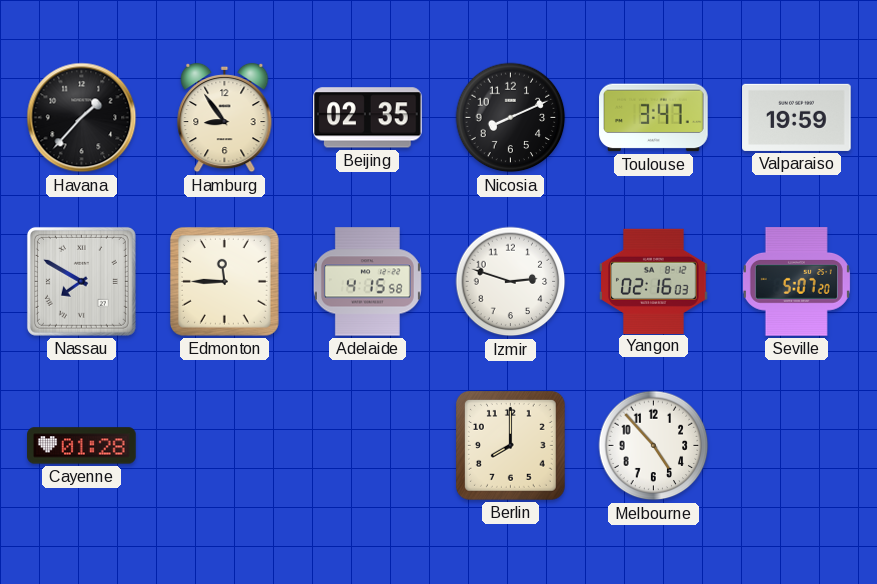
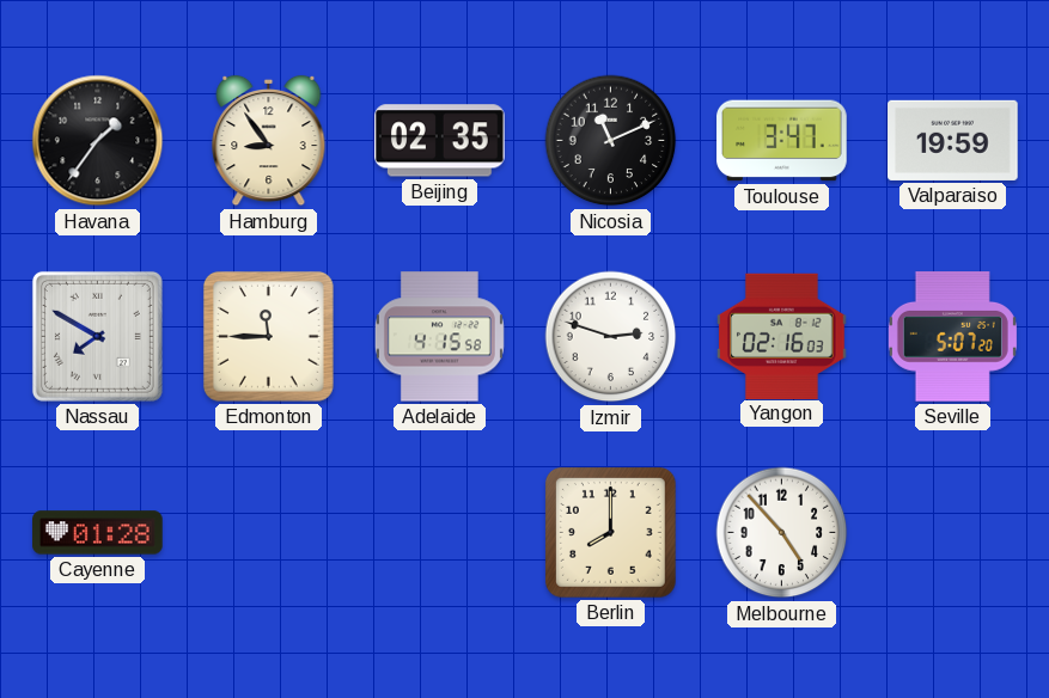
Havana: 1:37 -> 1:36
Nicosia: 8:11 -> 11:11
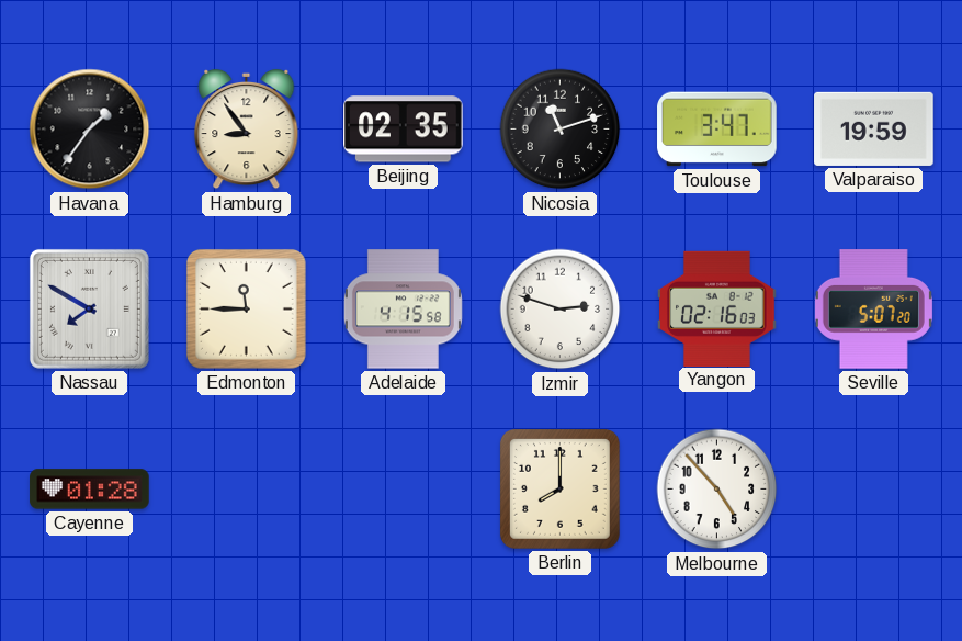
Nicosia: 11:11 -> 11:12
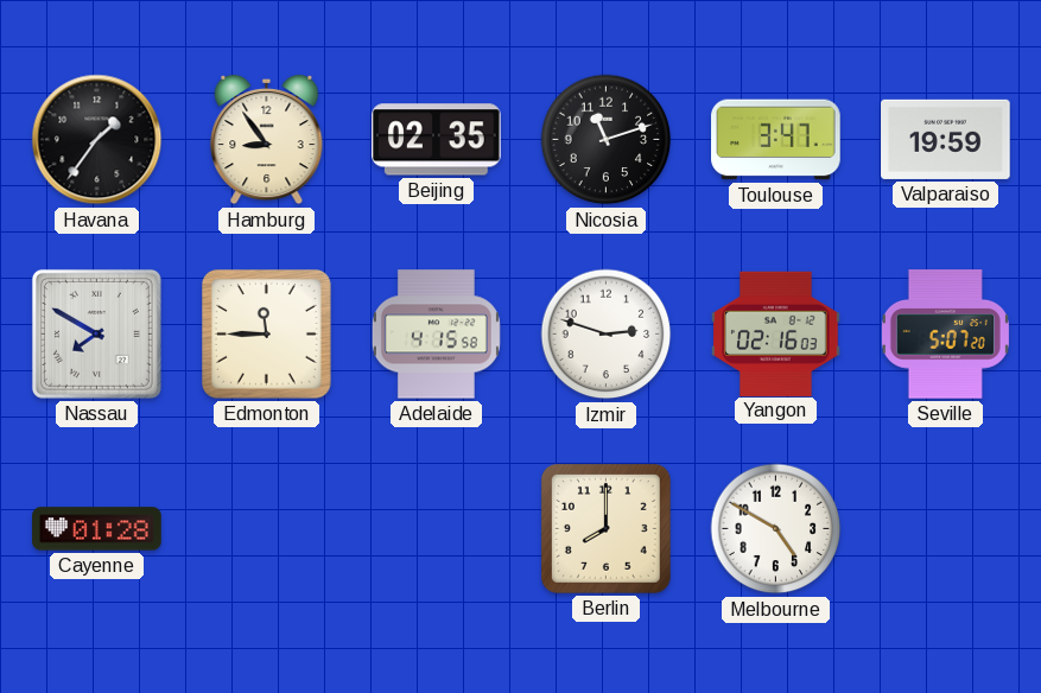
Melbourne: 4:53 -> 4:50
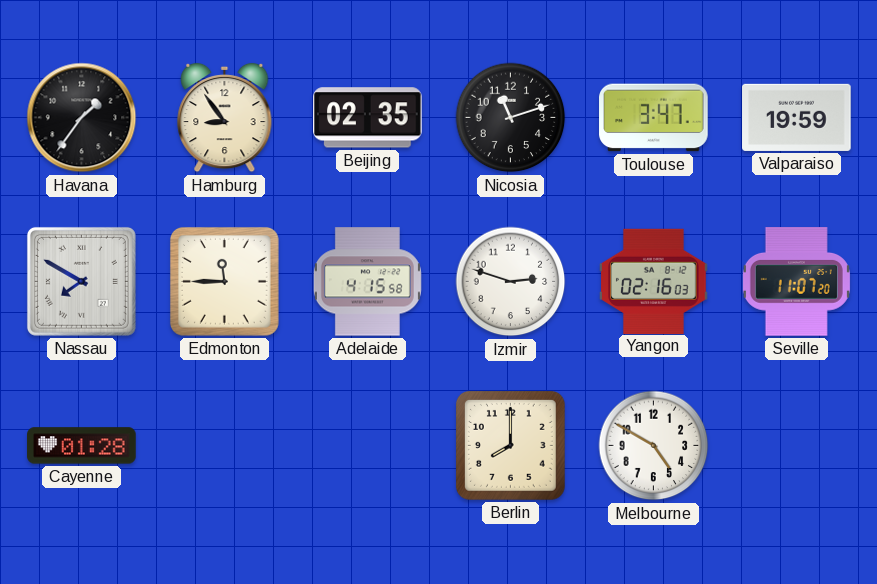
Seville: 5:07 -> 11:07
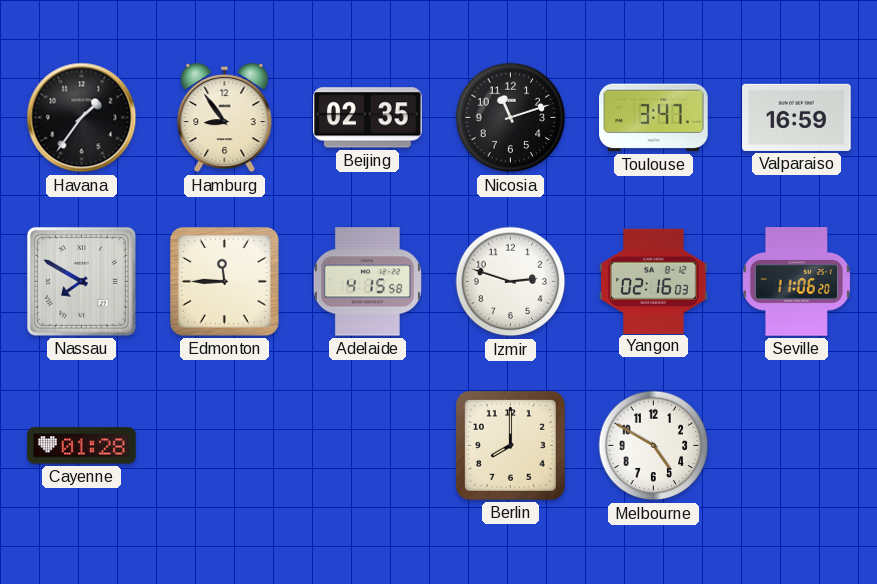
Valparaiso: 19:59 -> 16:59
Seville: 11:07 -> 11:06
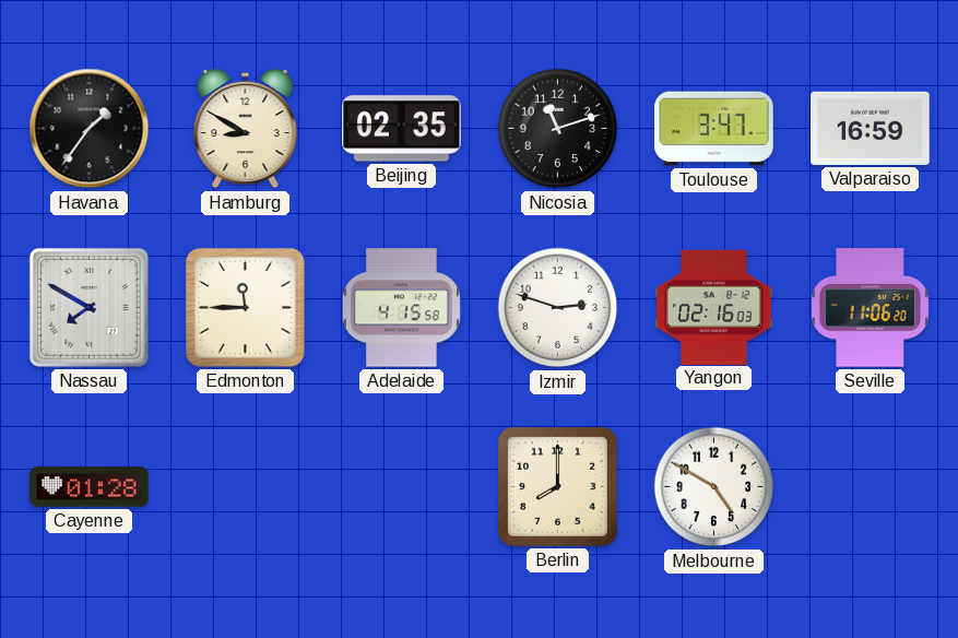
Hamburg: 8:54 -> 8:50
